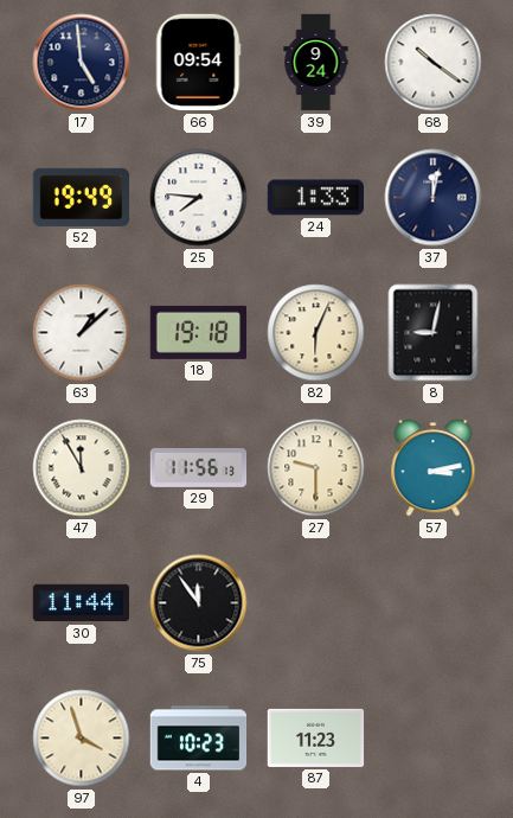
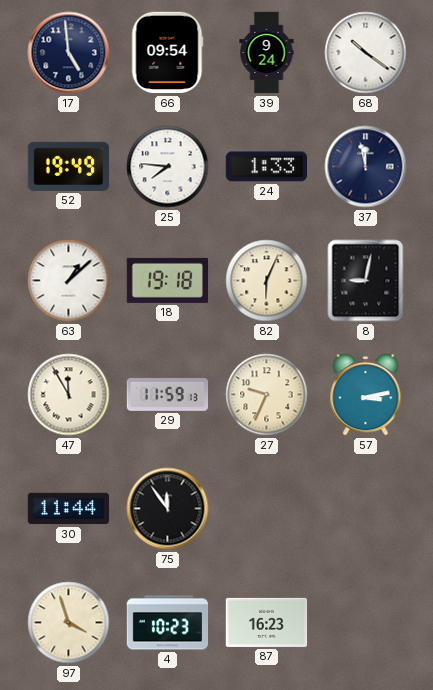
37: 12:02 -> 11:58
29: 11:56 -> 11:59
27: 9:30 -> 9:34
87: 11:23 -> 16:23
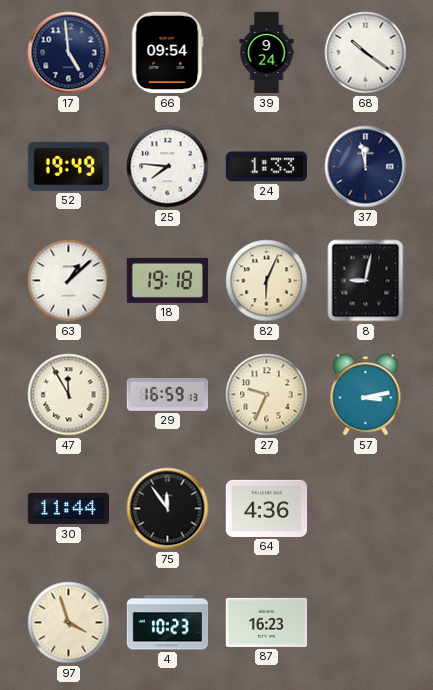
29: 11:59 -> 16:59
64: none -> 4:36
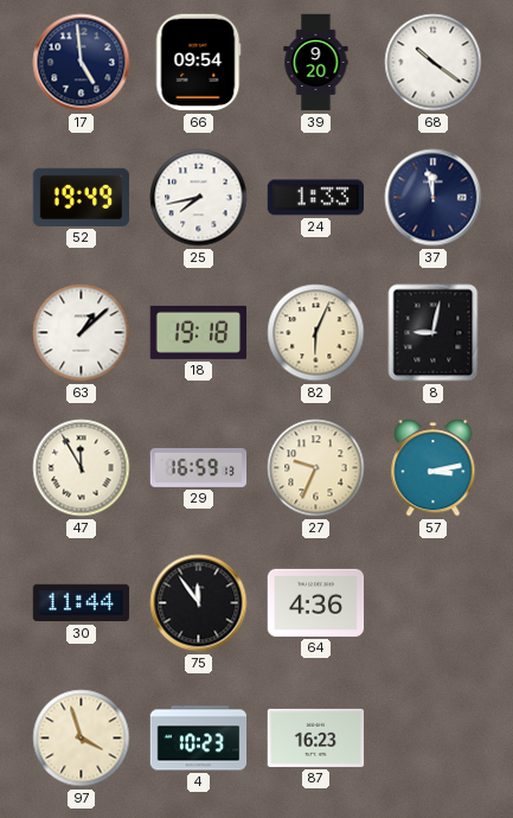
39: 9:24 -> 9:20
25: 7:46 -> 7:43
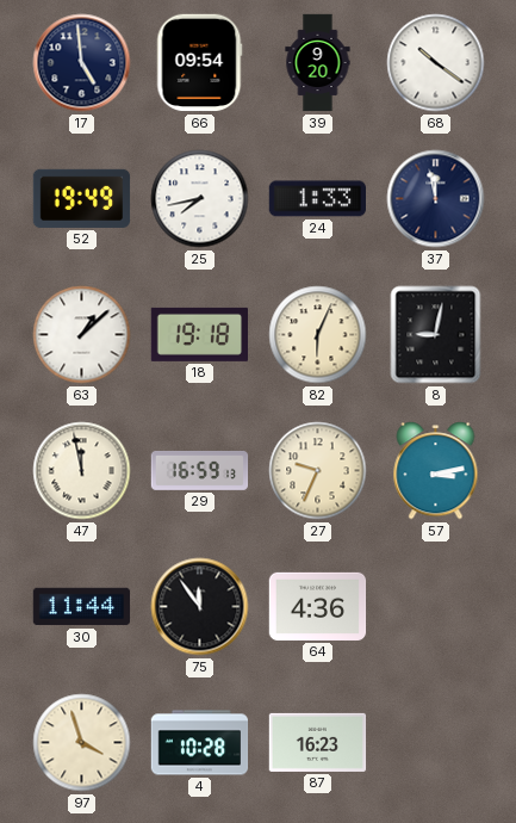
47: 11:55 -> 11:58
4: 10:23 -> 10:28
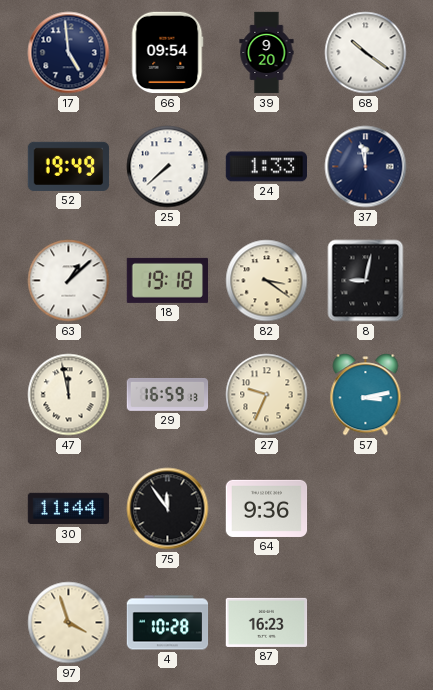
25: 7:43 -> 7:38
82: 6:04 -> 3:21
64: 4:36 -> 9:36
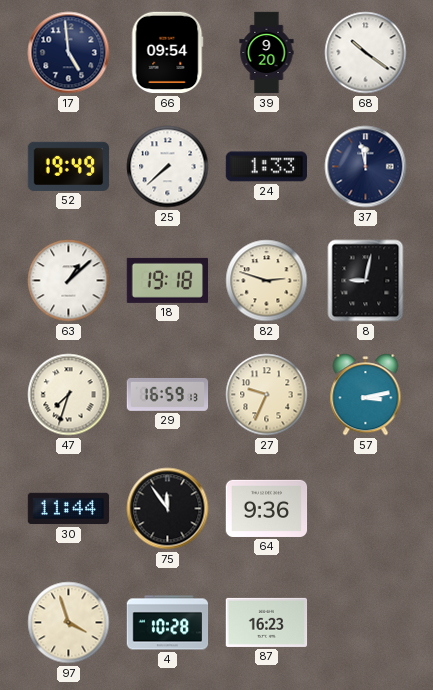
82: 3:21 -> 2:48
47: 11:58 -> 7:33
